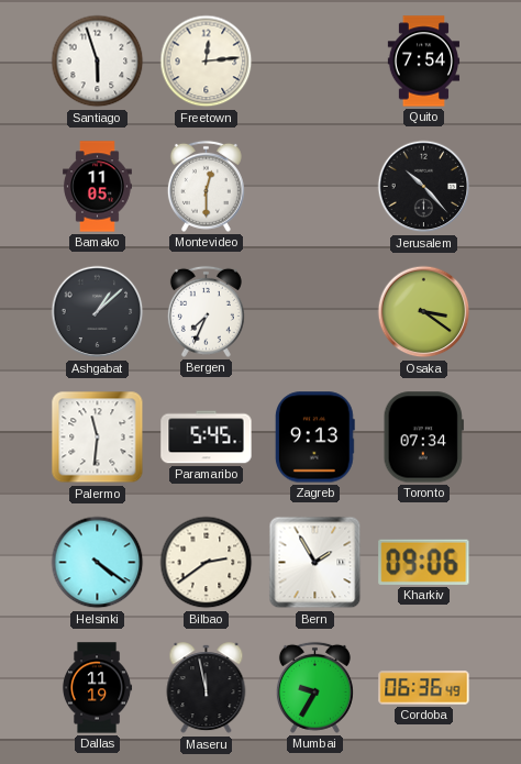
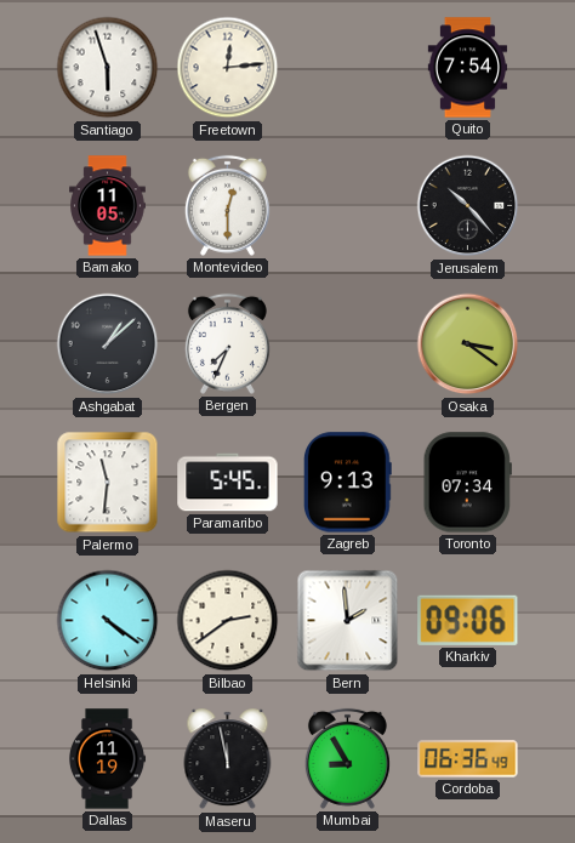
Bern: 1:55 -> 1:59
Mumbai: 9:35 -> 8:55
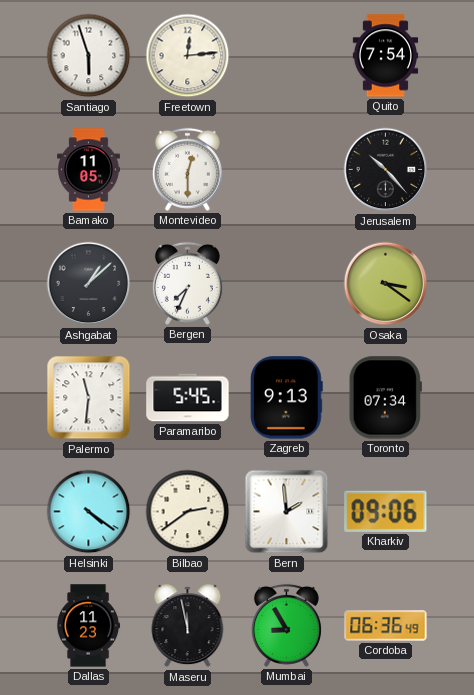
Dallas: 11:19 -> 11:23
